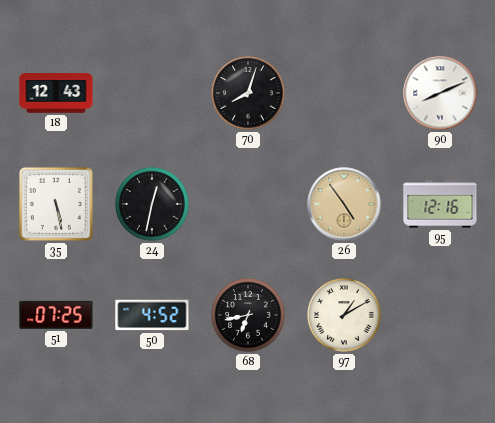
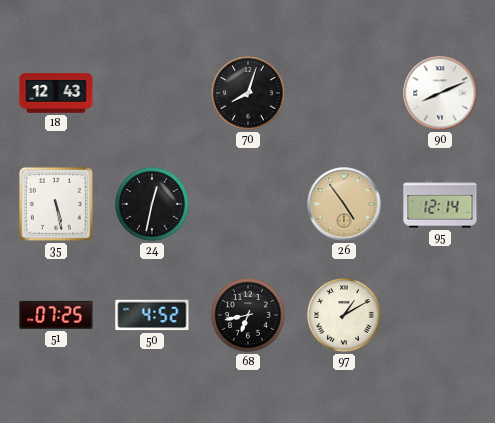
95: 12:16 -> 12:14
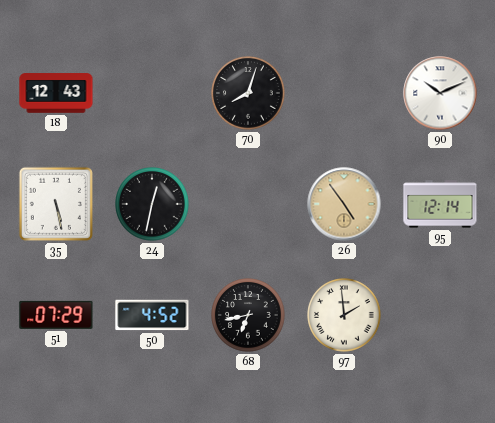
90: 8:11 -> 10:11
51: 07:25 -> 07:29
97: 1:10 -> 1:59
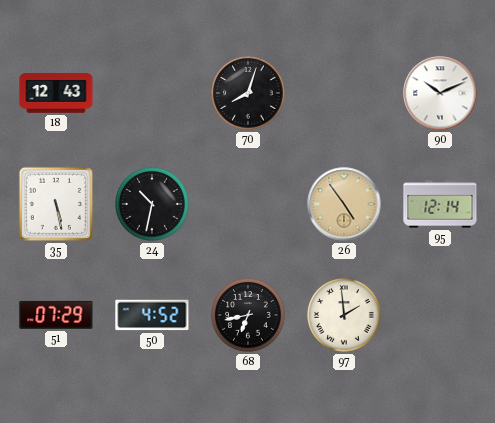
24: 12:32 -> 10:32
